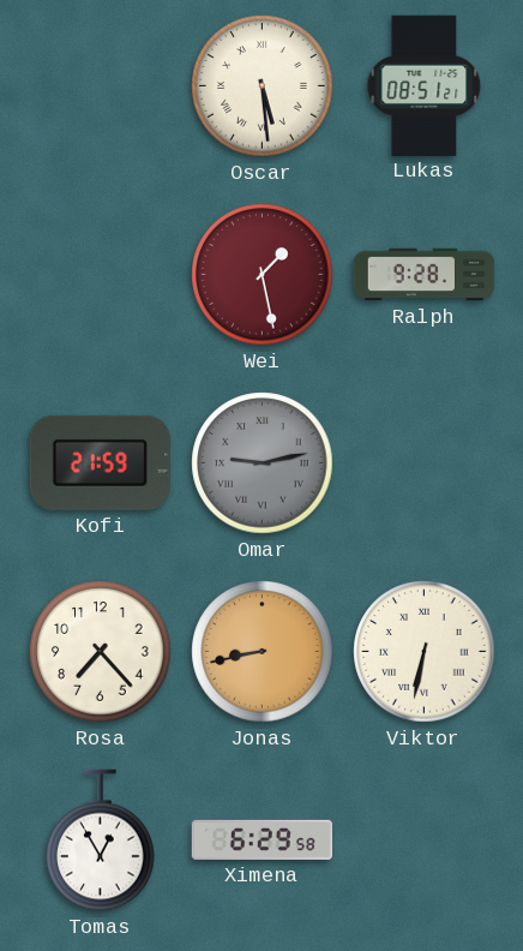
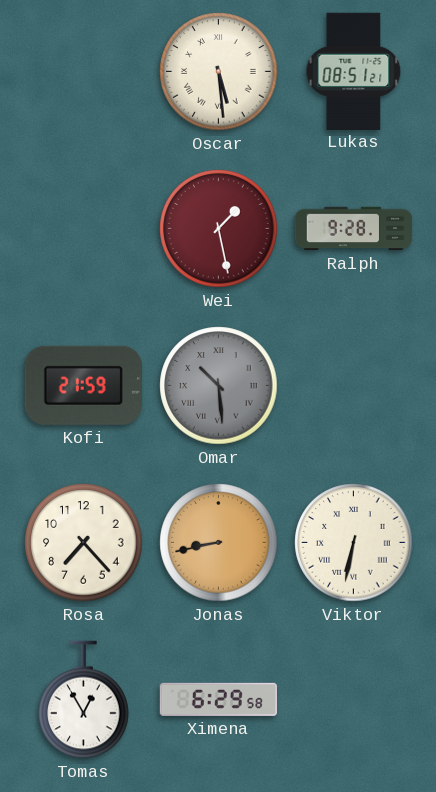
Omar: 9:13 -> 10:29
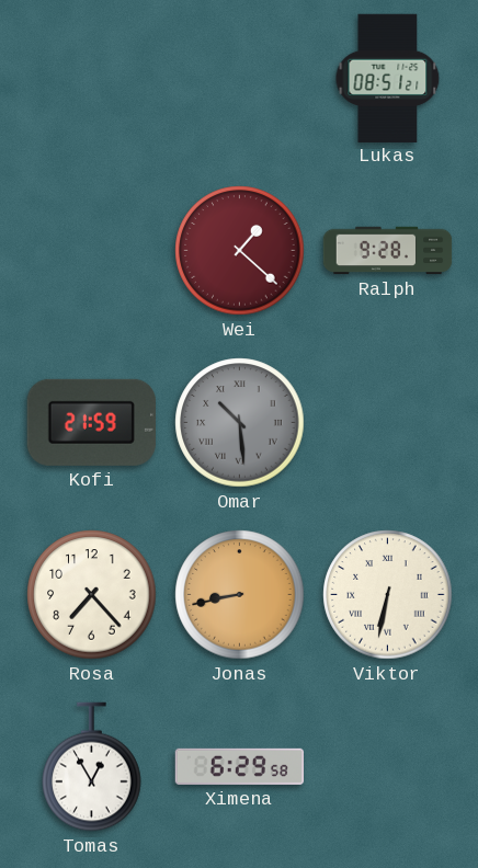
Oscar: 5:29 -> none
Wei: 1:28 -> 1:22
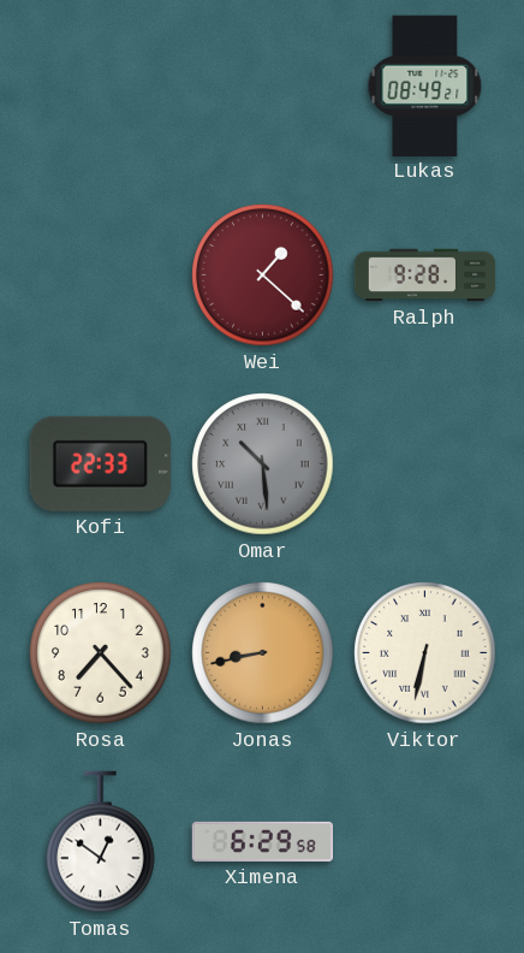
Lukas: 08:51 -> 08:49
Kofi: 21:59 -> 22:33
Tomas: 12:55 -> 12:51
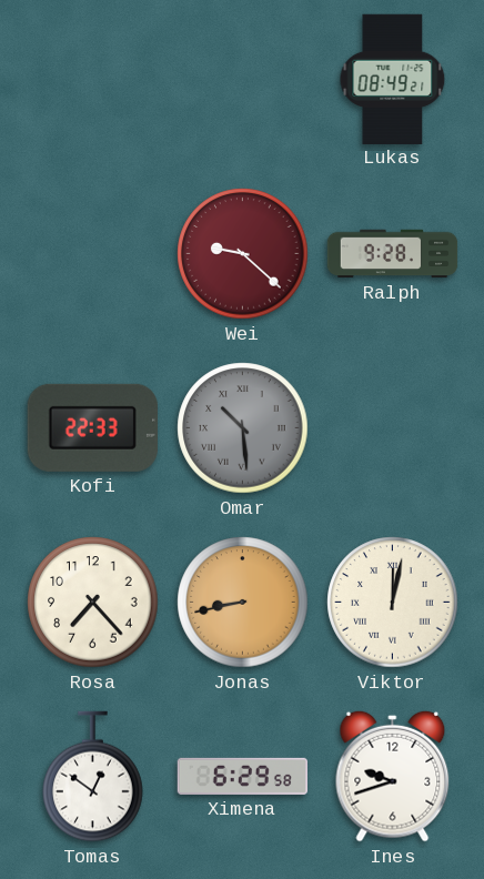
Wei: 1:22 -> 9:22
Viktor: 6:32 -> 12:02
Ines: none -> 9:42
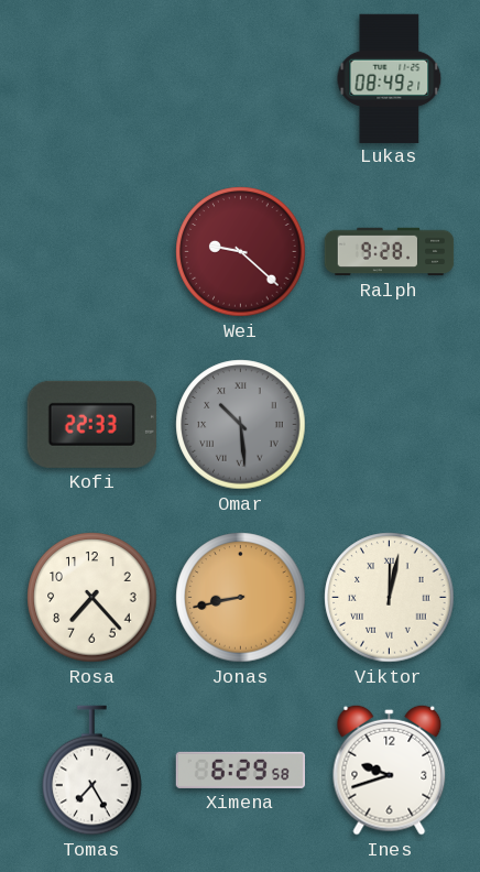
Tomas: 12:51 -> 7:25
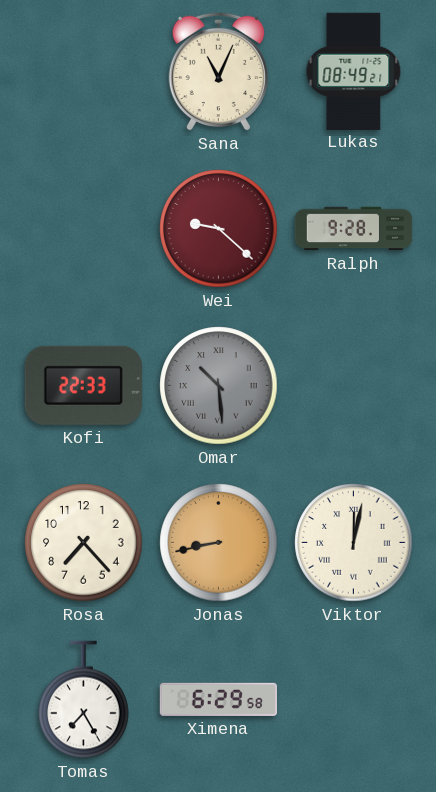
Sana: none -> 11:04
Ines: 9:42 -> none
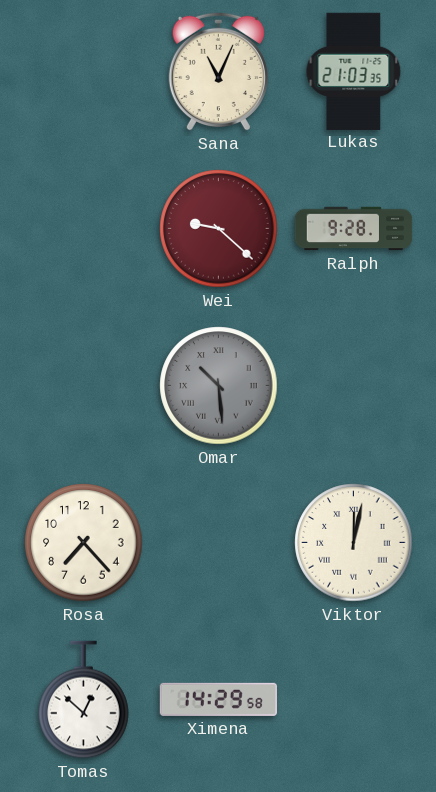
Lukas: 08:49 -> 21:03
Kofi: 22:33 -> none
Jonas: 8:43 -> none
Tomas: 7:25 -> 12:52
Ximena: 6:29 -> 14:29
